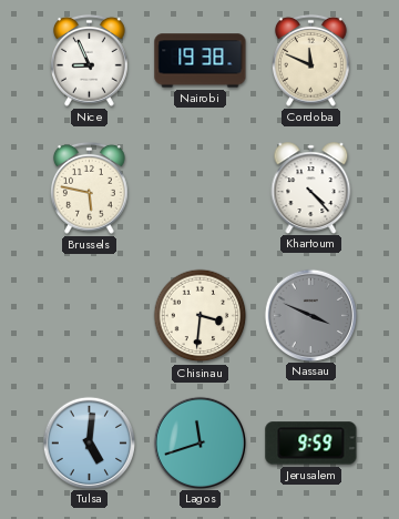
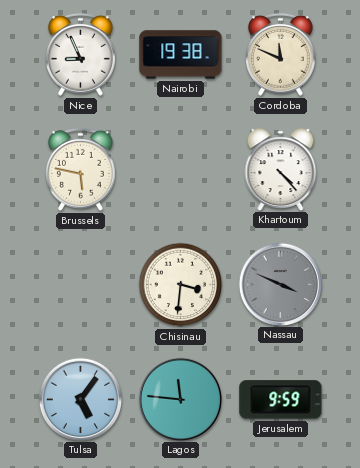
Tulsa: 5:01 -> 5:06
Lagos: 11:42 -> 11:46
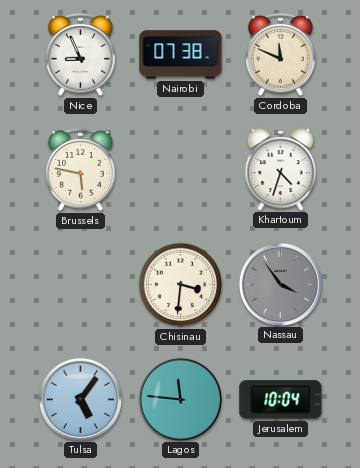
Nairobi: 19:38 -> 07:38
Khartoum: 4:23 -> 4:33
Nassau: 3:49 -> 3:54
Jerusalem: 9:59 -> 10:04
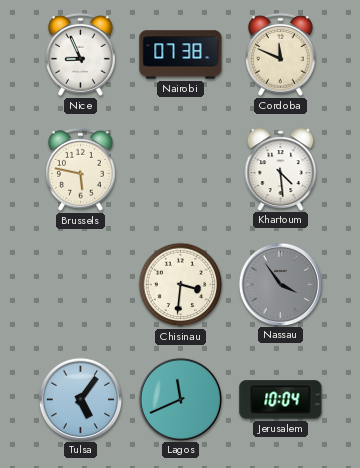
Khartoum: 4:33 -> 4:29
Lagos: 11:46 -> 11:41
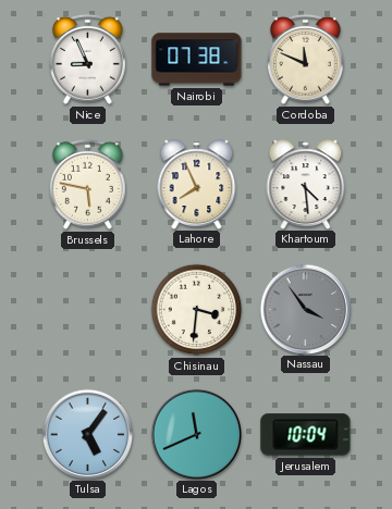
Lahore: none -> 7:56
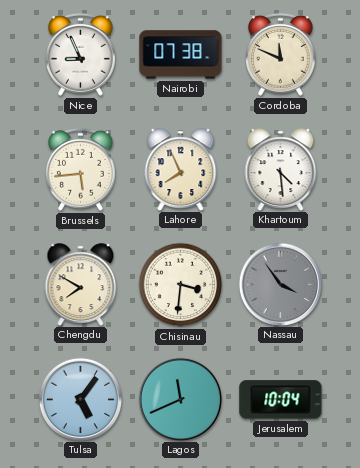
Brussels: 5:47 -> 5:44
Chengdu: none -> 7:50
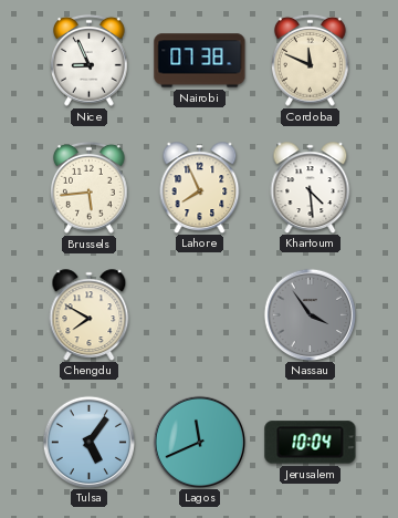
Chisinau: 3:31 -> none
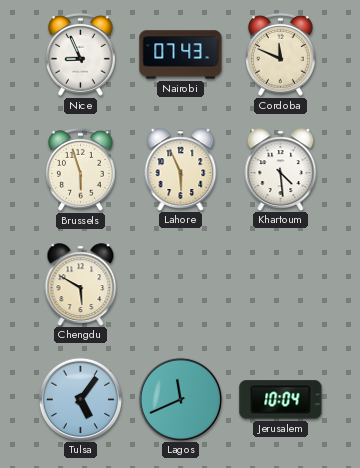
Nairobi: 07:38 -> 07:43
Brussels: 5:44 -> 5:57
Lahore: 7:56 -> 5:56
Chengdu: 7:50 -> 5:50
Nassau: 3:54 -> none
